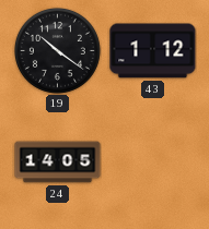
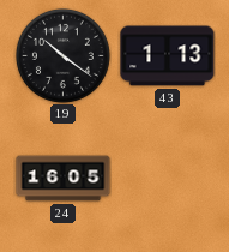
43: 1:12 -> 1:13
24: 14:05 -> 16:05
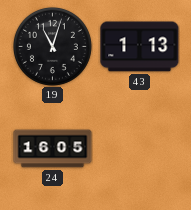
19: 10:21 -> 11:03
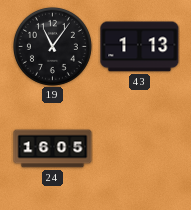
19: 11:03 -> 11:06
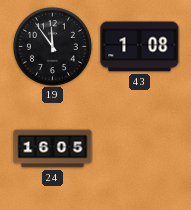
19: 11:06 -> 11:54
43: 1:13 -> 1:08
